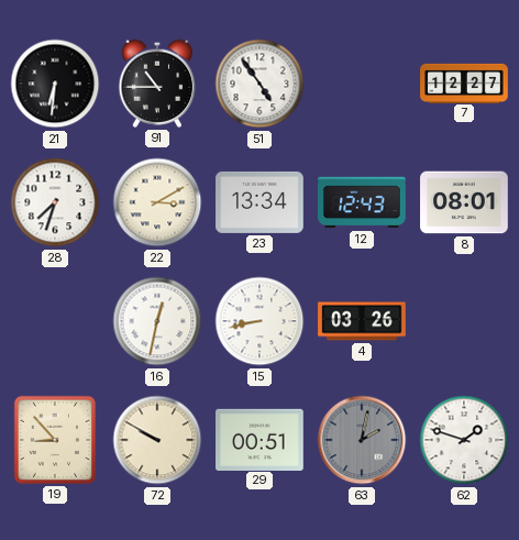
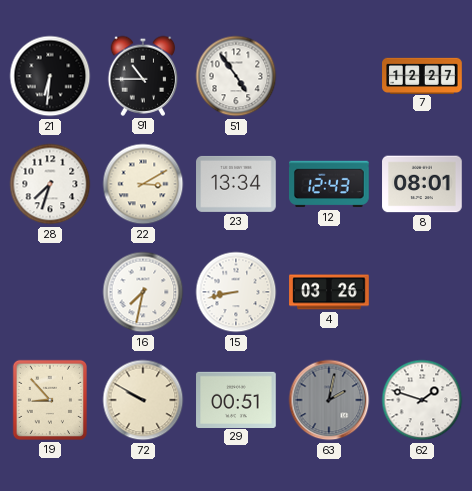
16: 12:32 -> 7:32
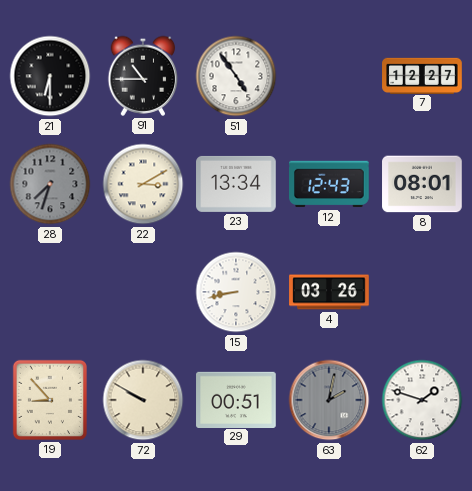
21: 6:31 -> 6:30
28 dial: white -> grey
16: 7:32 -> none
